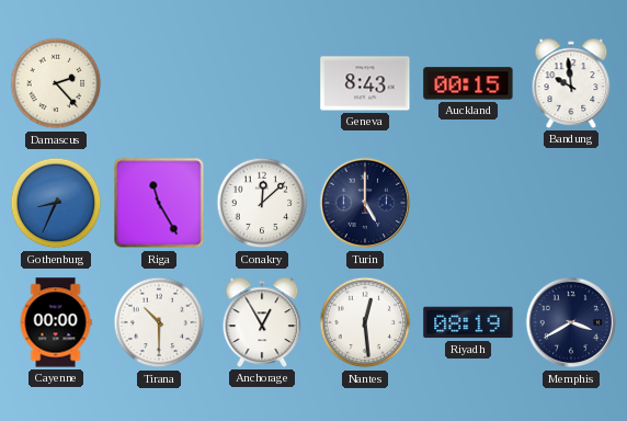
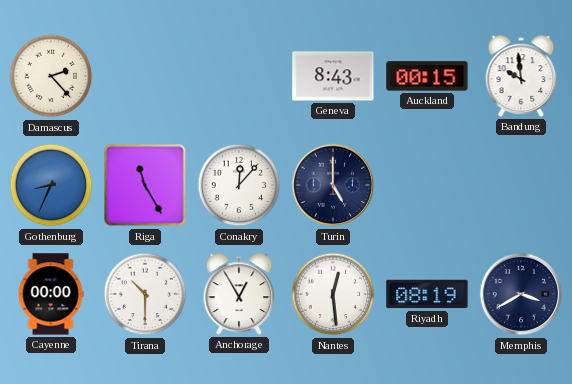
Conakry: 12:08 -> 12:07
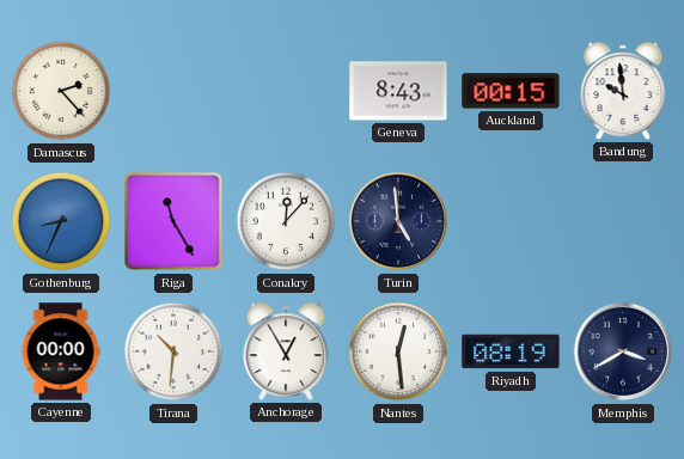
Turin: 5:00 -> 4:59
Tirana: 10:30 -> 10:31
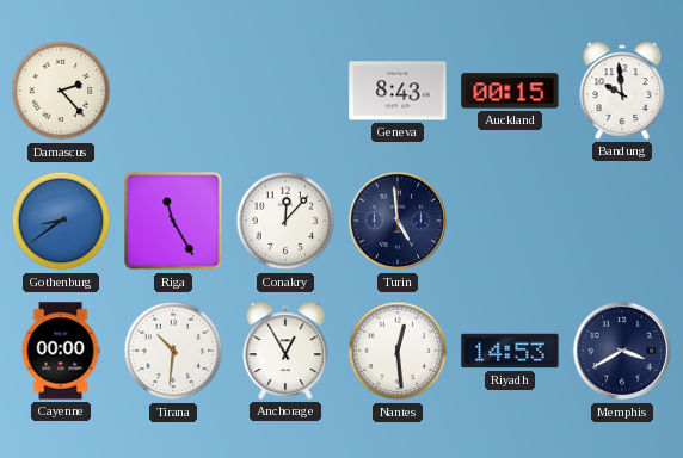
Gothenburg: 8:34 -> 8:39
Riyadh: 08:19 -> 14:53
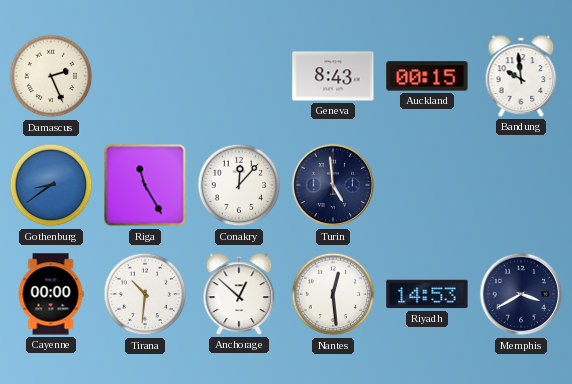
Damascus: 2:23 -> 2:26
Anchorage: 12:55 -> 12:52
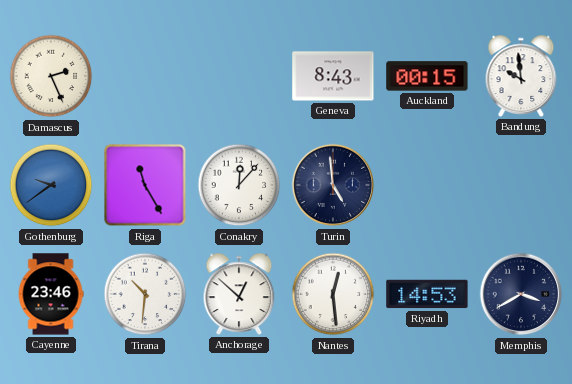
Gothenburg: 8:39 -> 9:39
Cayenne: 00:00 -> 23:46
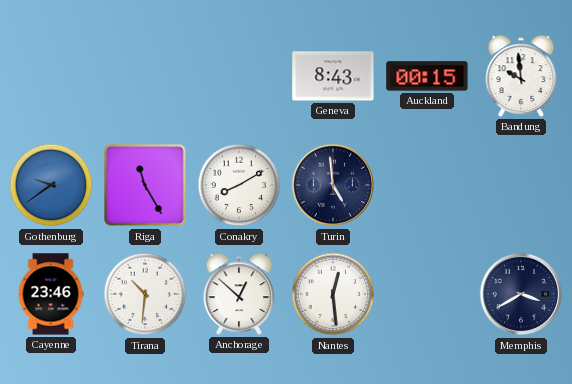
Damascus: 2:26 -> none
Conakry: 12:07 -> 8:10
Riyadh: 14:53 -> none
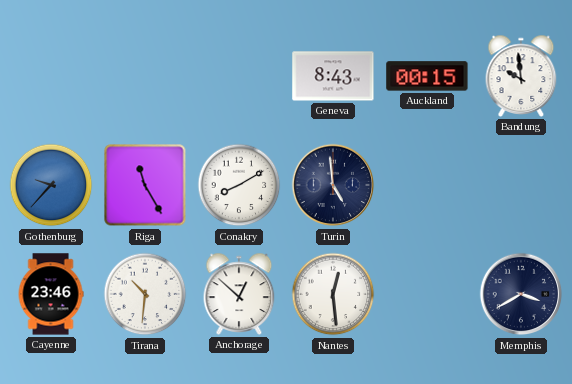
Gothenburg: 9:39 -> 9:37
